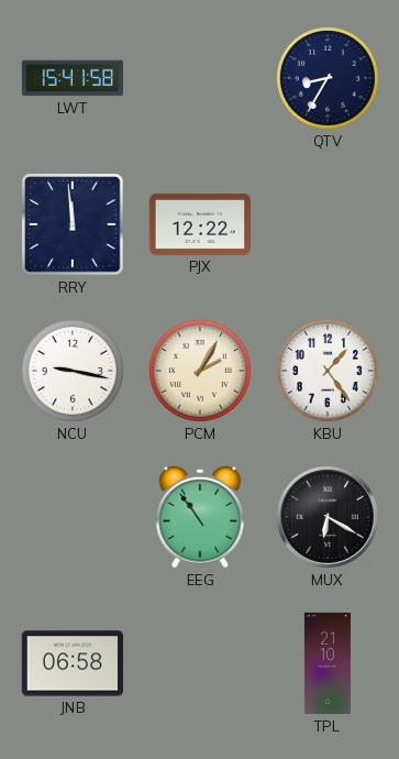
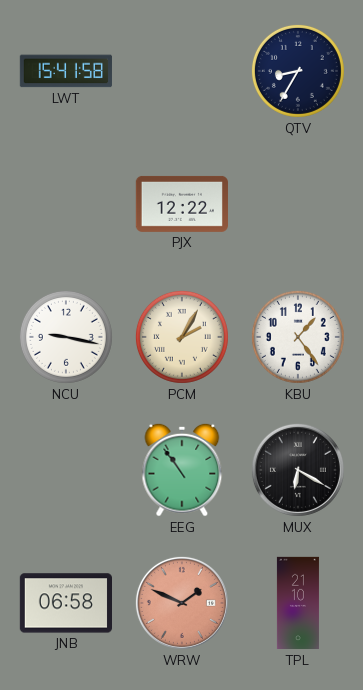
RRY: 11:59 -> none
WRW: none -> 1:49
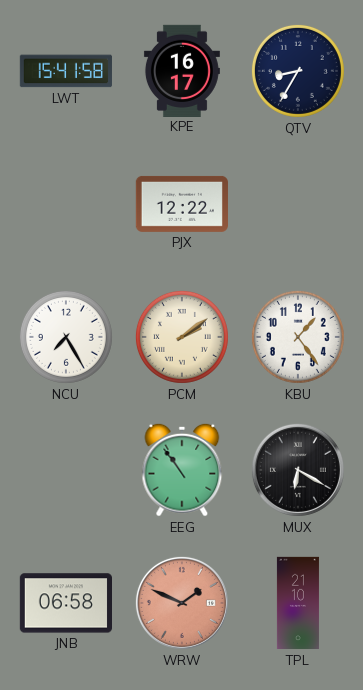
KPE: none -> 16:17
NCU: 9:17 -> 7:25
PCM: 2:05 -> 2:09
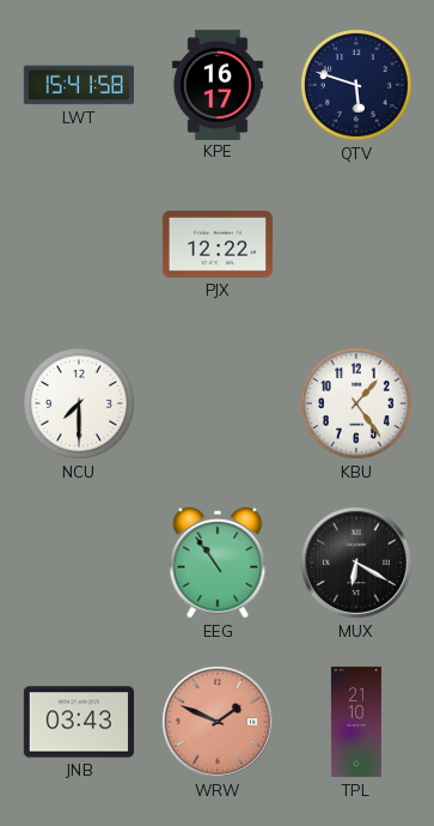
QTV: 8:35 -> 5:48
NCU: 7:25 -> 7:30
PCM: 2:09 -> none
JNB: 06:58 -> 03:43
